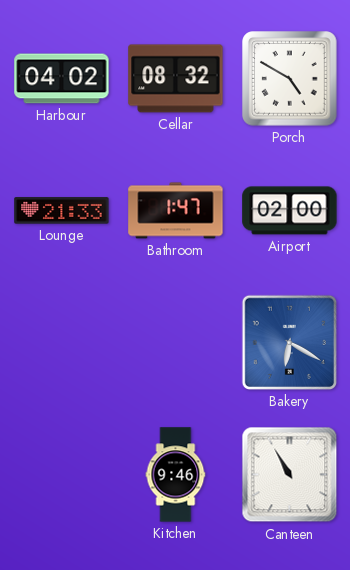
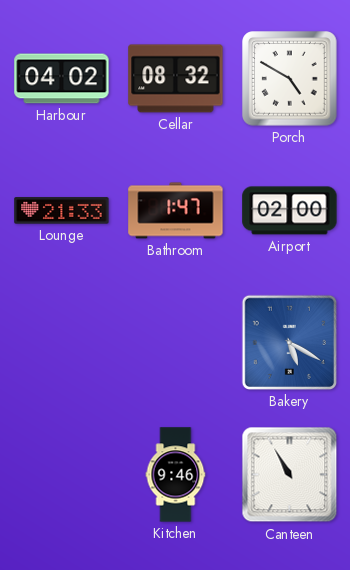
Bakery: 6:20 -> 5:20
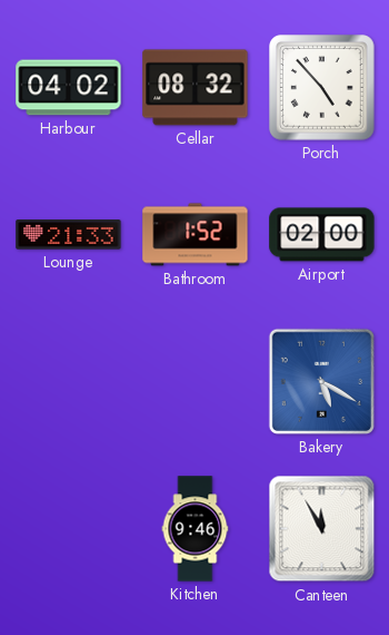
Porch: 4:50 -> 4:53
Bathroom: 1:47 -> 1:52
Canteen: 10:55 -> 11:55
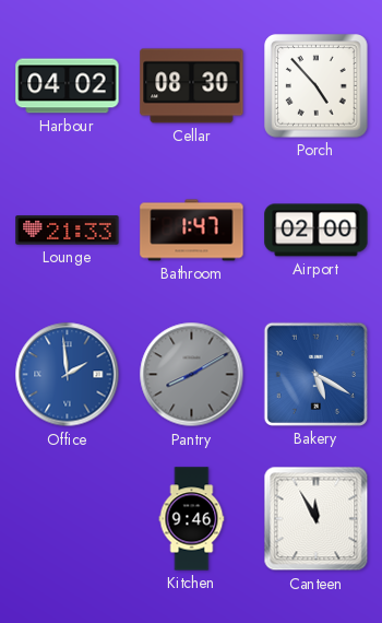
Cellar: 08:32 -> 08:30
Bathroom: 1:52 -> 1:47
Office: none -> 1:59
Pantry: none -> 8:10
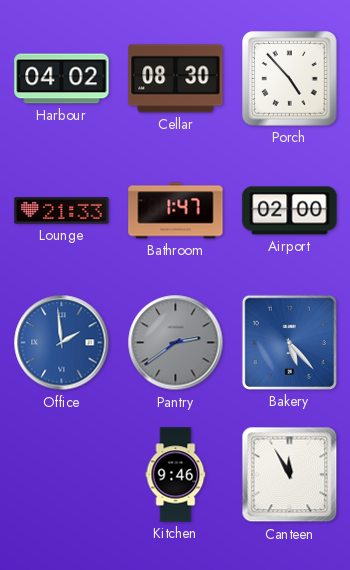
Pantry: 8:10 -> 2:39
Bakery: 5:20 -> 5:23
